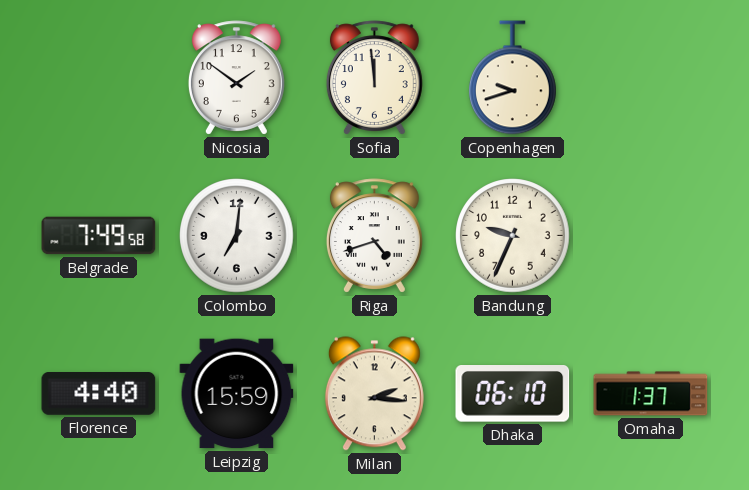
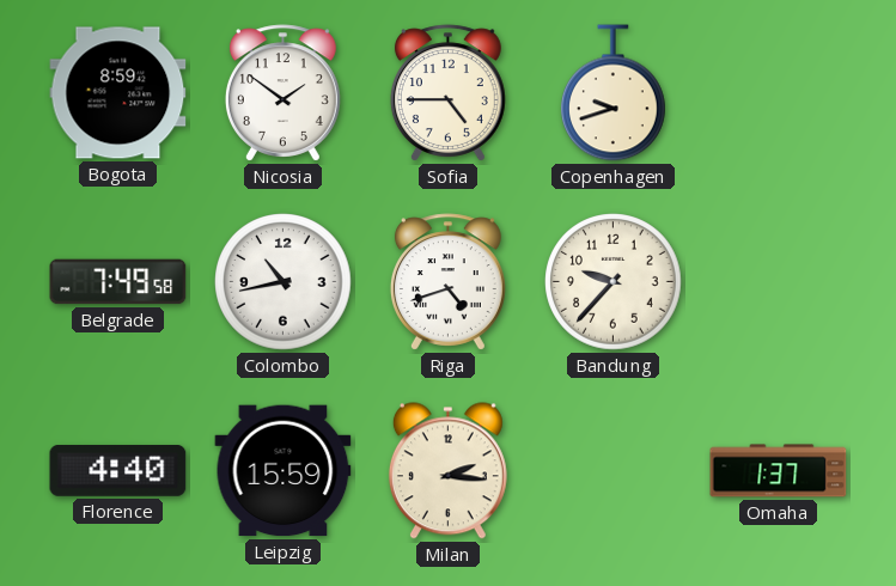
Bogota: none -> 8:59
Sofia: 11:59 -> 4:45
Colombo: 7:01 -> 10:43
Bandung: 9:34 -> 9:37
Dhaka: 06:10 -> none
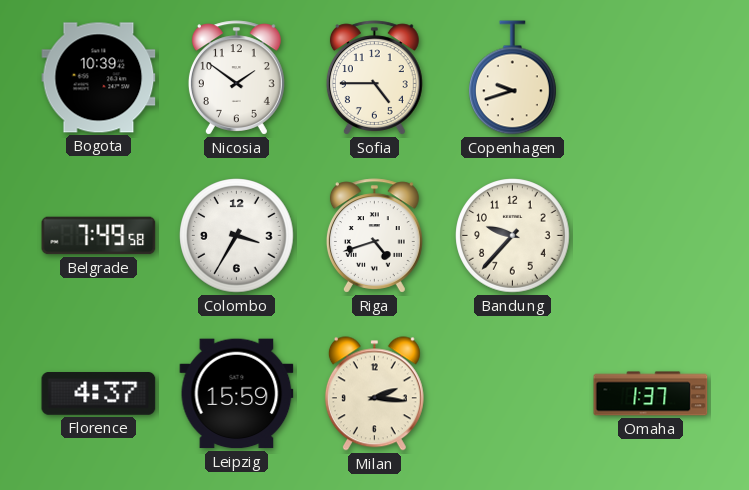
Bogota: 8:59 -> 10:39
Colombo: 10:43 -> 3:35
Florence: 4:40 -> 4:37
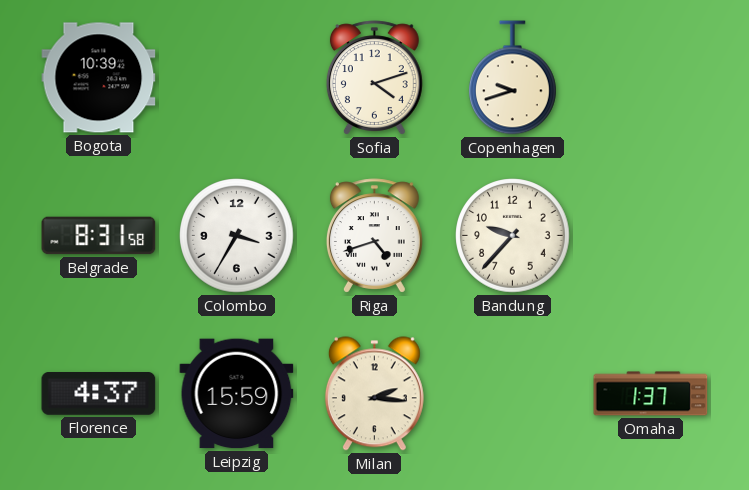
Nicosia: 1:51 -> none
Sofia: 4:45 -> 4:12
Belgrade: 7:49 -> 8:31
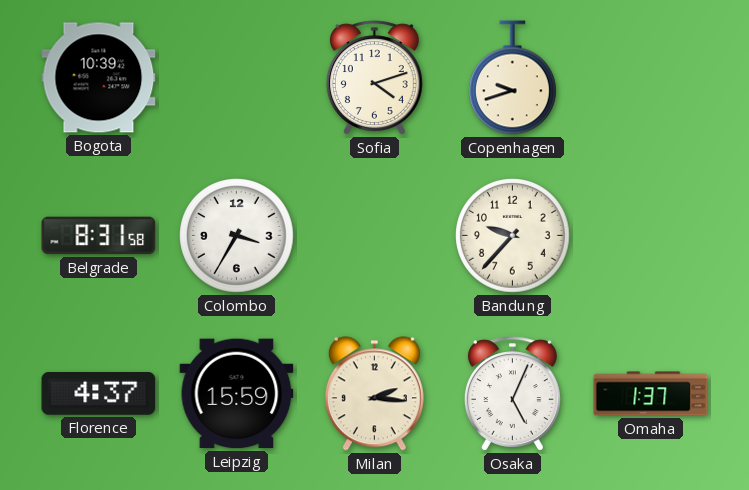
Riga: 4:42 -> none
Osaka: none -> 5:04
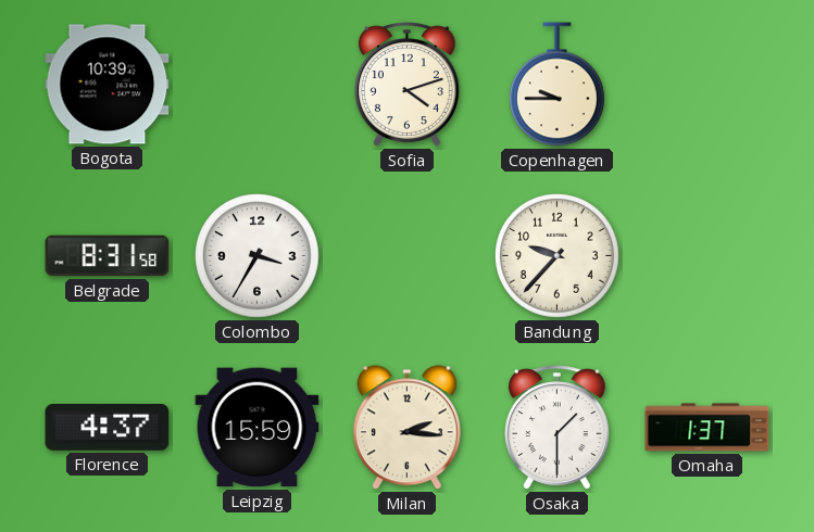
Copenhagen: 9:42 -> 9:45
Osaka: 5:04 -> 1:30
